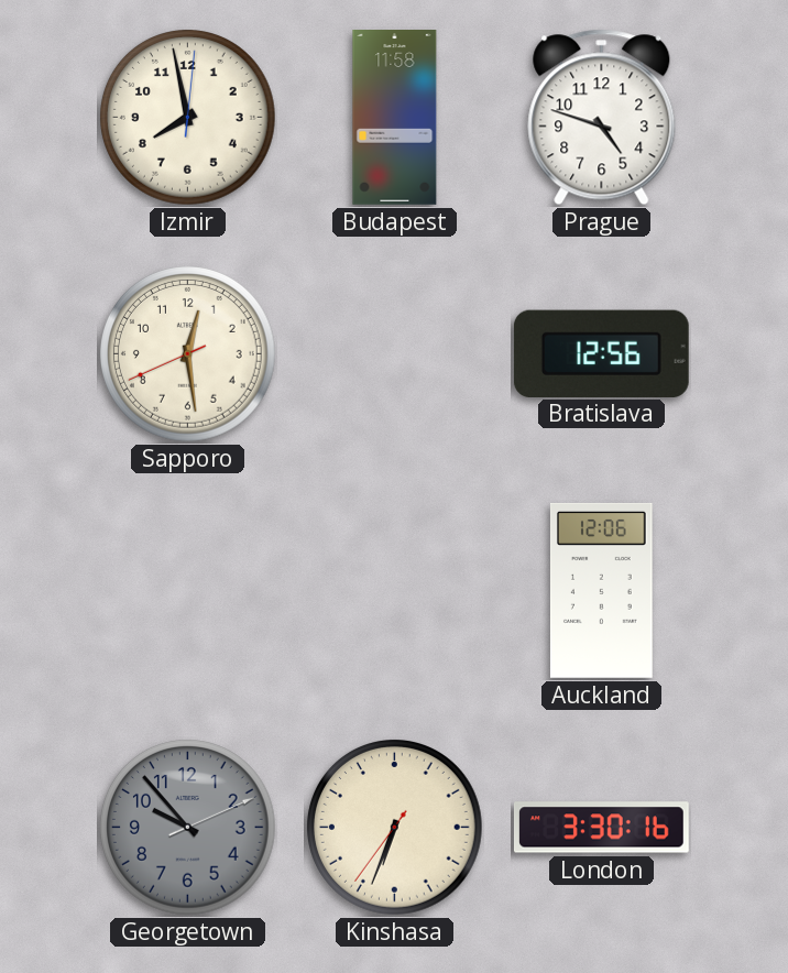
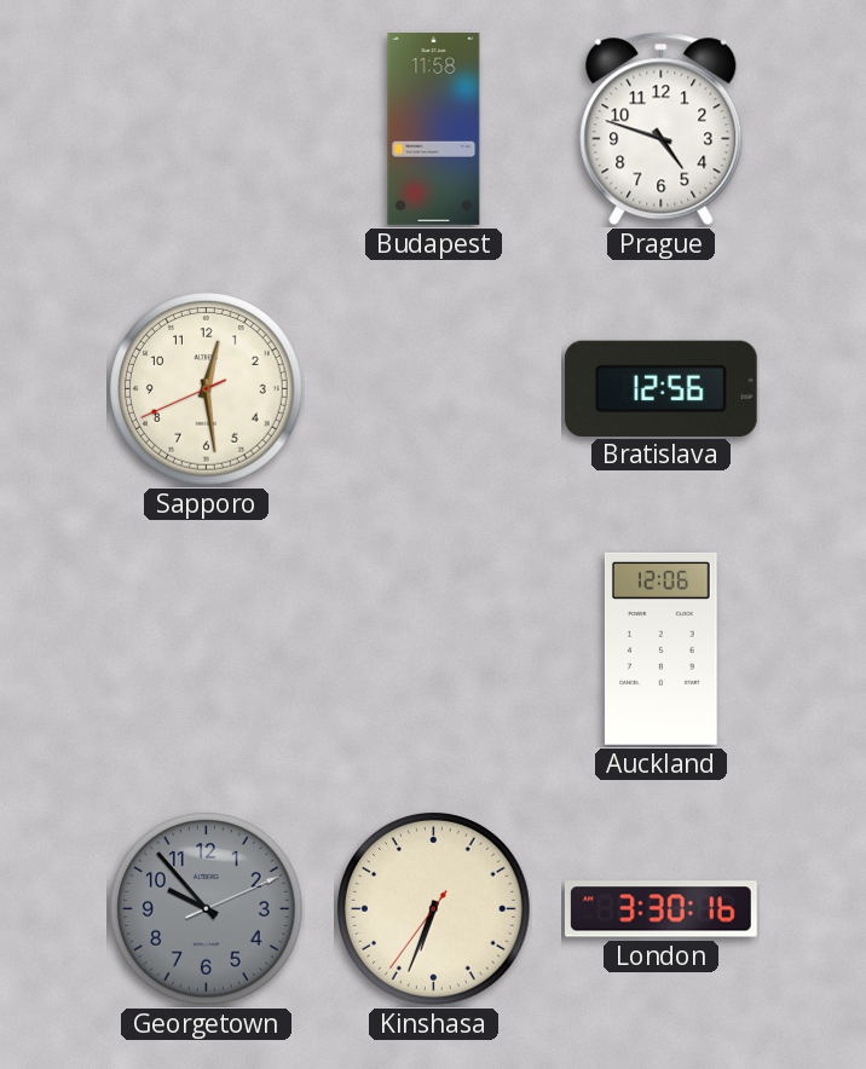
Izmir: 7:58 -> none
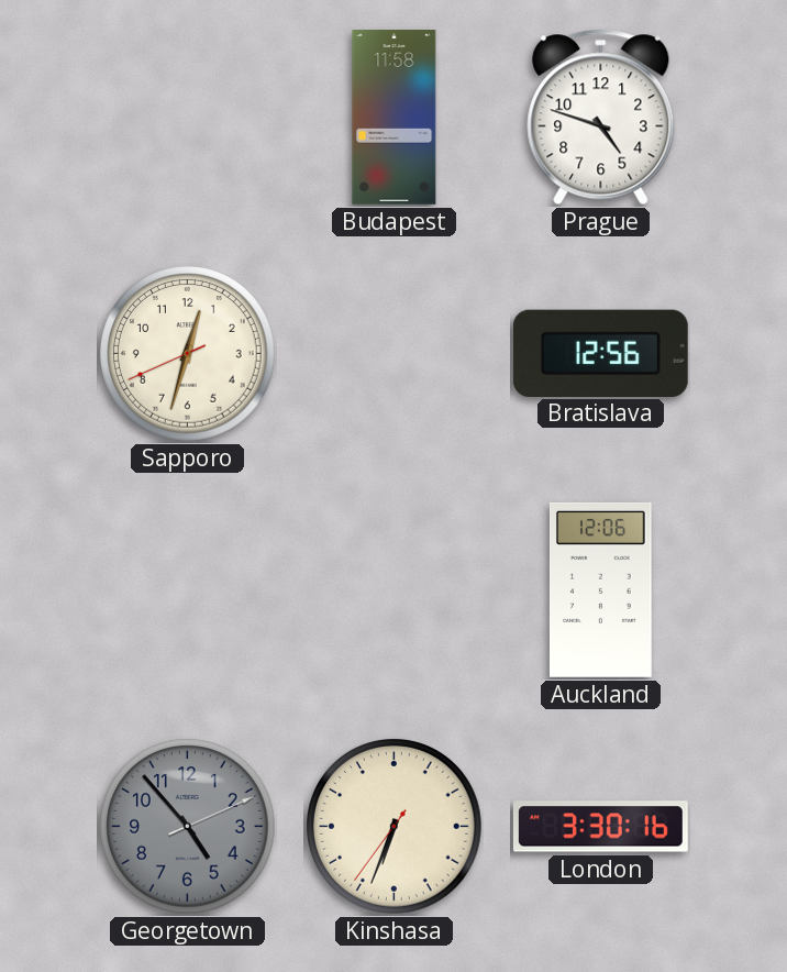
Sapporo: 12:28 -> 12:32
Georgetown: 9:53 -> 4:53
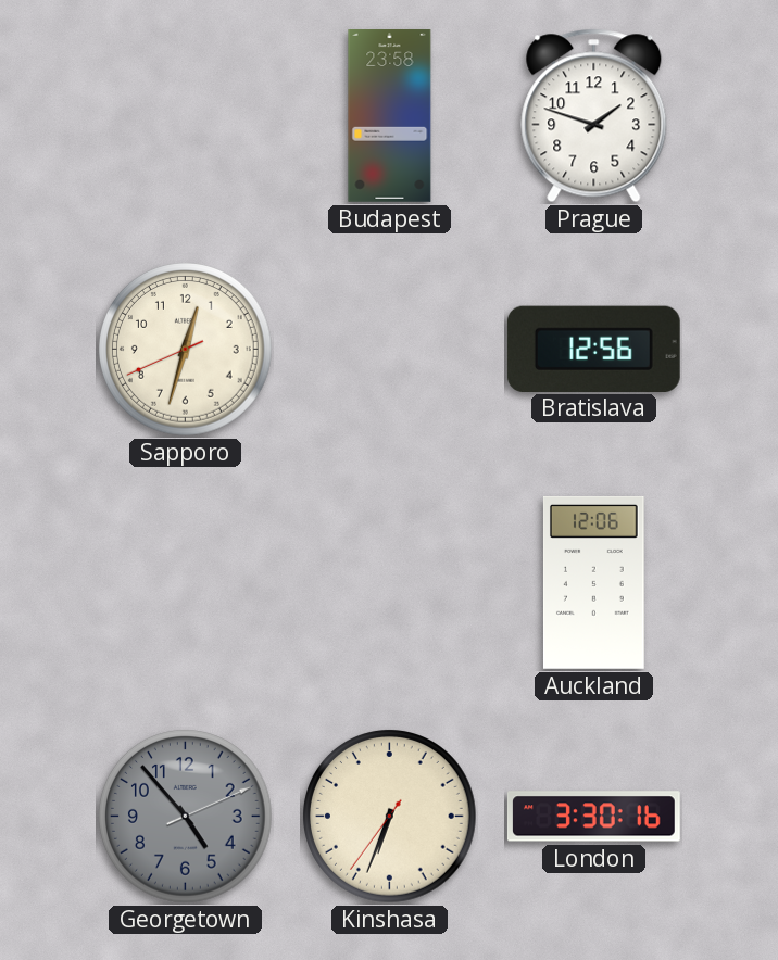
Budapest: 11:58 -> 23:58
Prague: 4:48 -> 1:48
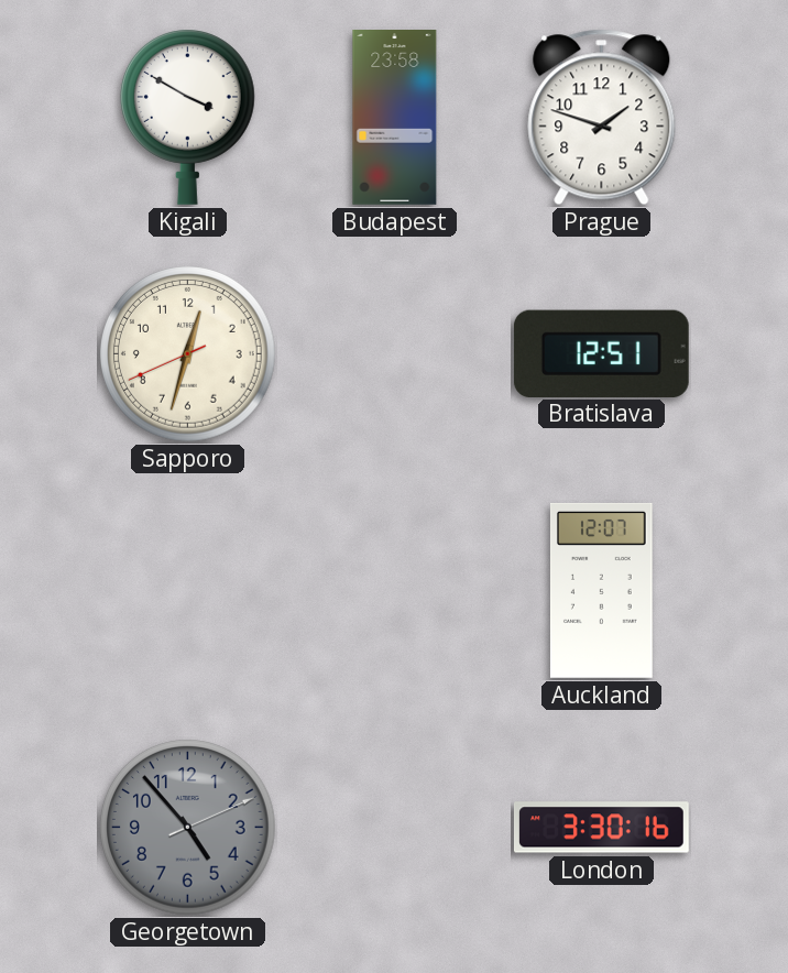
Kigali: none -> 3:50
Bratislava: 12:56 -> 12:51
Auckland: 12:06 -> 12:07
Kinshasa: 6:33 -> none
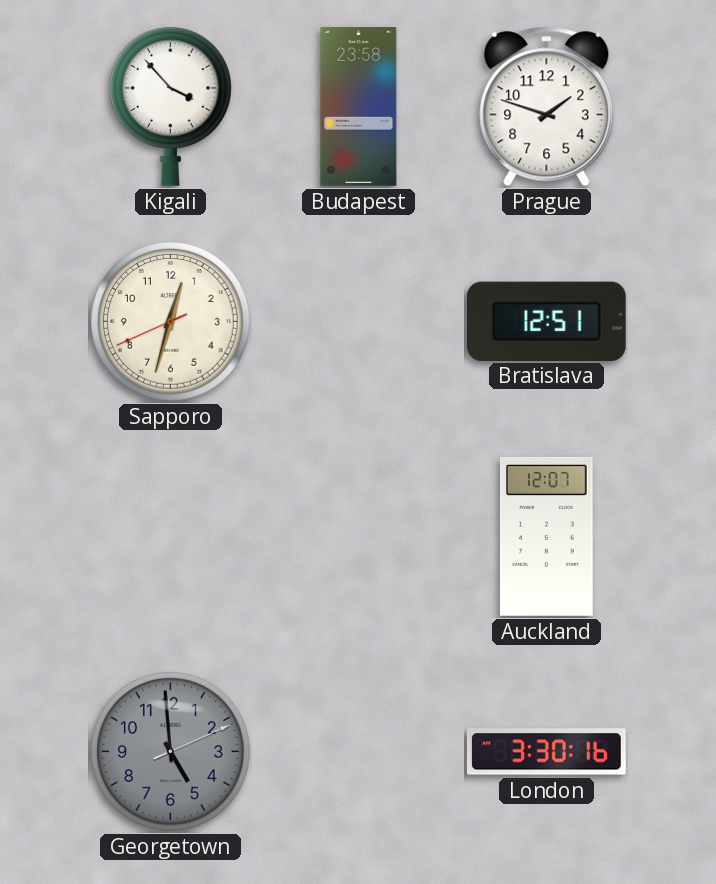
Kigali: 3:50 -> 3:53
Georgetown: 4:53 -> 4:59
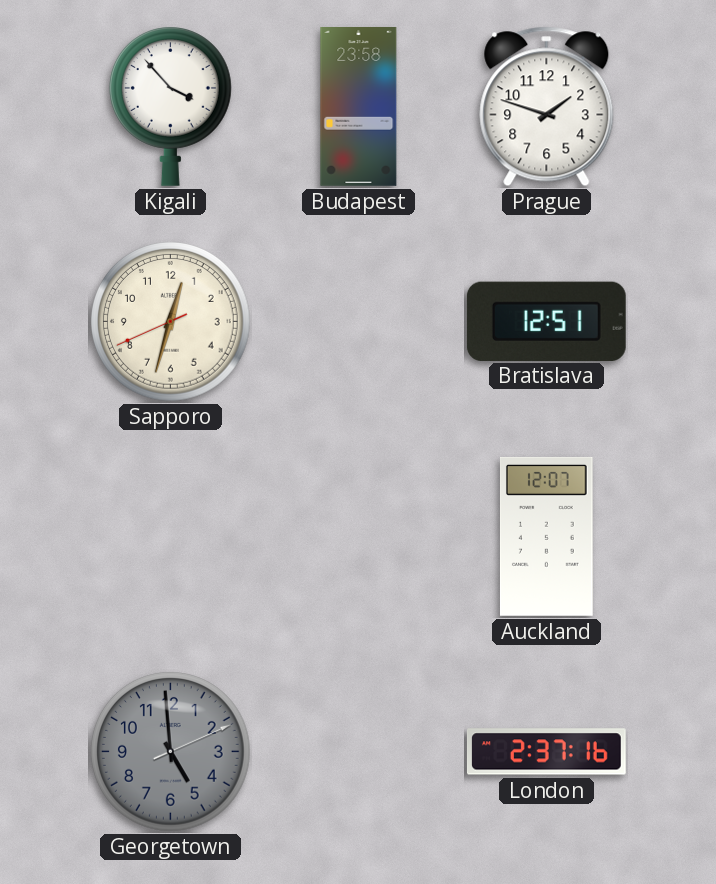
London: 3:30 -> 2:37
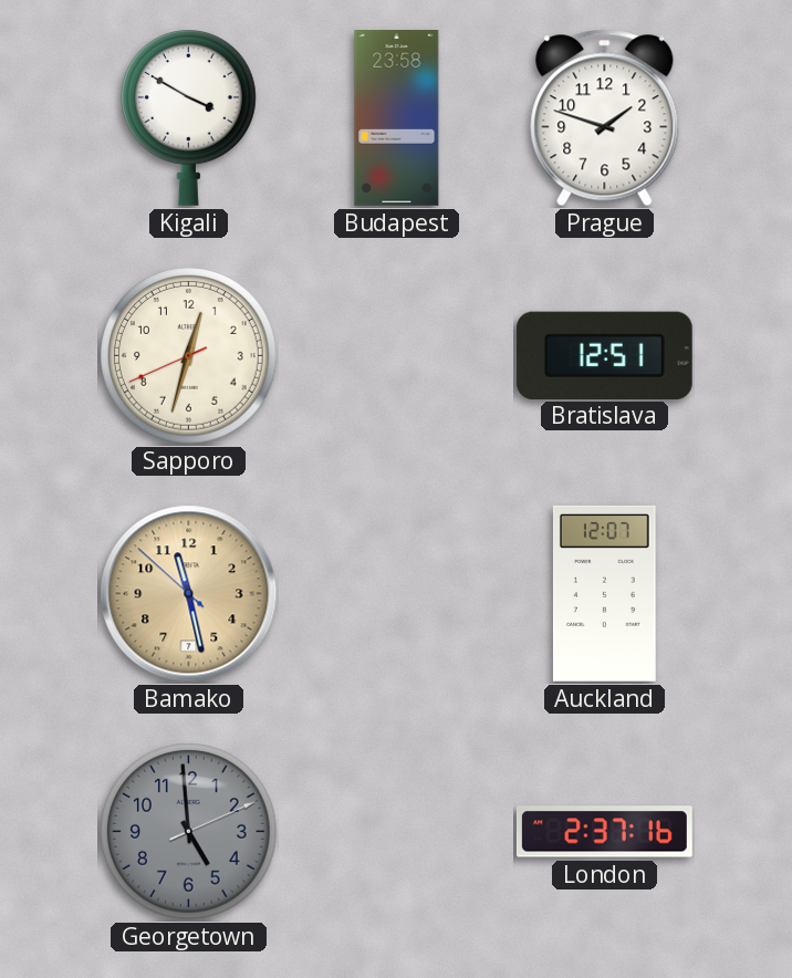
Kigali: 3:53 -> 3:50
Bamako: none -> 11:27
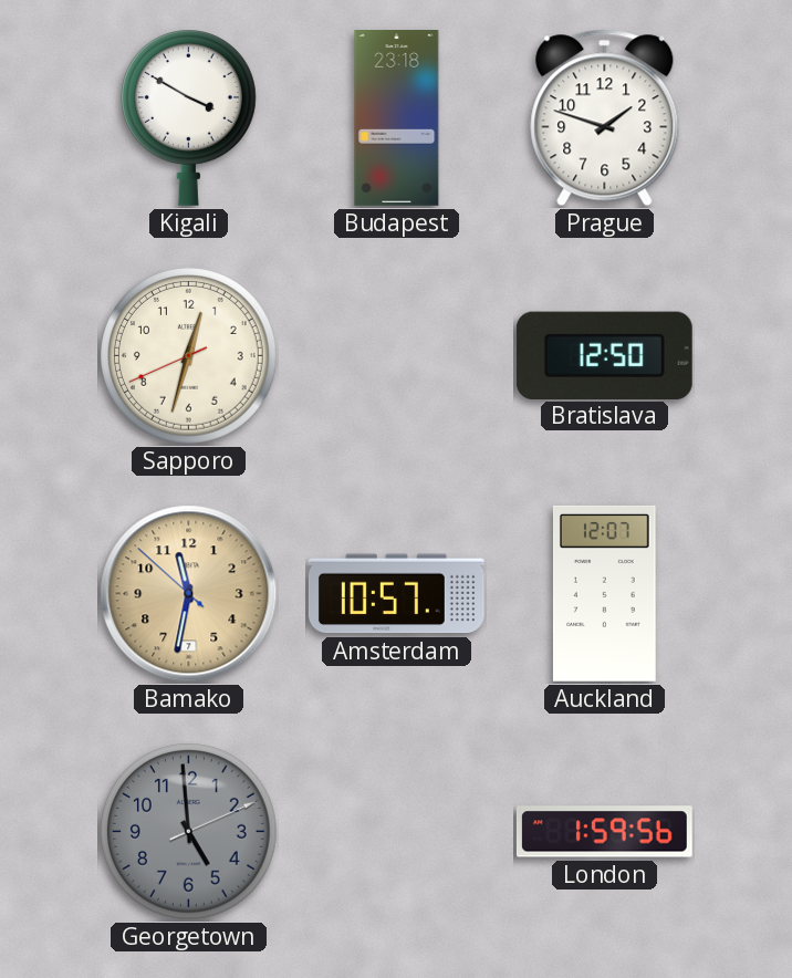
Budapest: 23:58 -> 23:18
Bratislava: 12:51 -> 12:50
Bamako: 11:27 -> 11:31
Amsterdam: none -> 10:57
London: 2:37 -> 1:59
